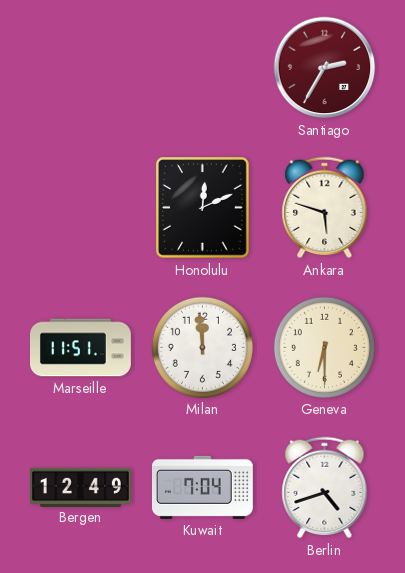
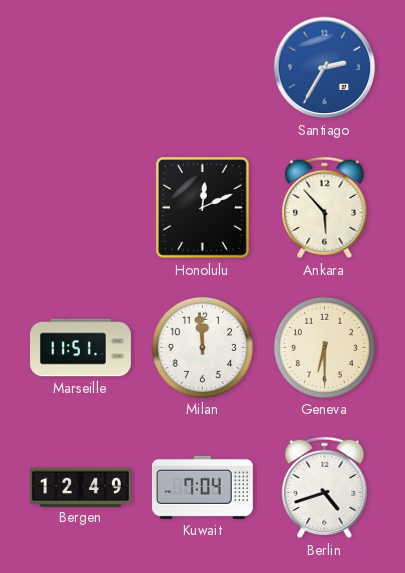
Santiago dial: burgundy -> blue
Ankara: 5:48 -> 5:53
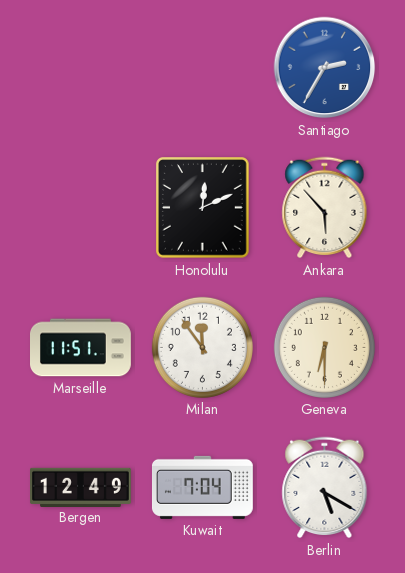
Milan: 11:59 -> 11:54
Berlin: 4:42 -> 5:20
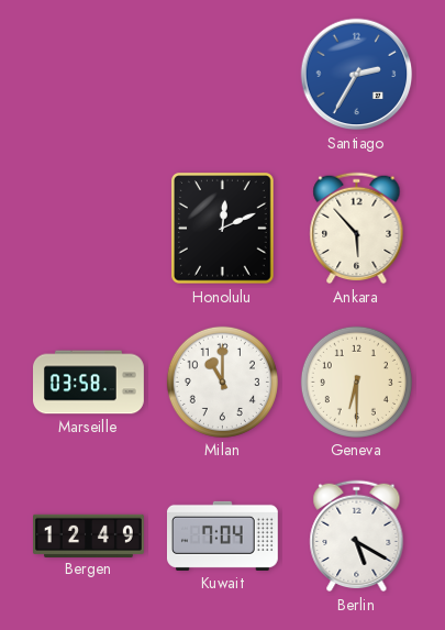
Marseille: 11:51 -> 03:58
Milan: 11:54 -> 11:00
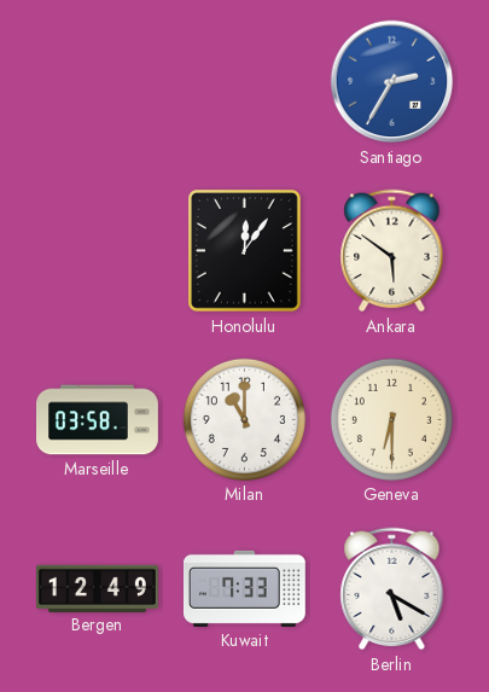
Honolulu: 12:11 -> 12:06
Ankara: 5:53 -> 5:51
Kuwait: 7:04 -> 7:33
